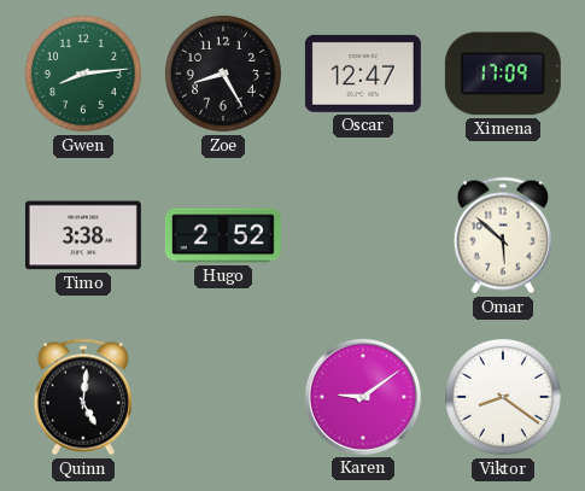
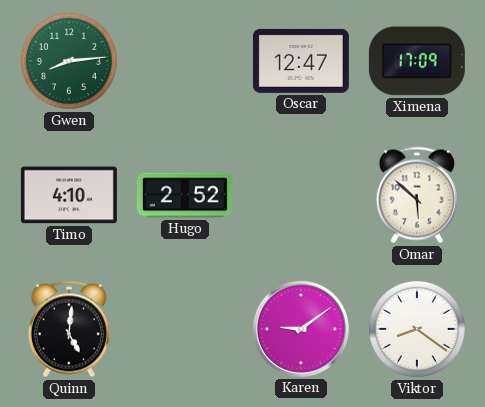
Zoe: 8:25 -> none
Timo: 3:38 -> 4:10
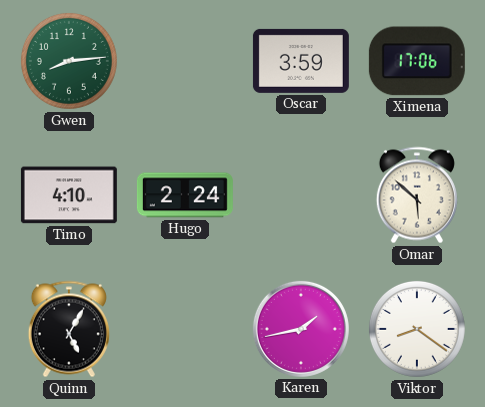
Oscar: 12:47 -> 3:59
Ximena: 17:09 -> 17:06
Hugo: 2:52 -> 2:24
Quinn: 5:01 -> 5:05
Karen: 9:09 -> 1:43
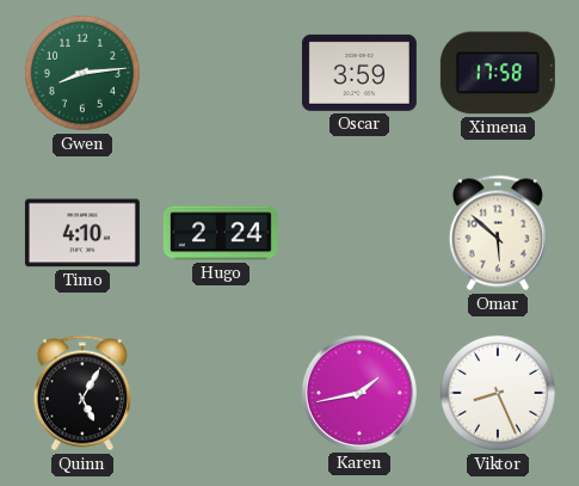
Ximena: 17:06 -> 17:58
Viktor: 8:21 -> 8:26
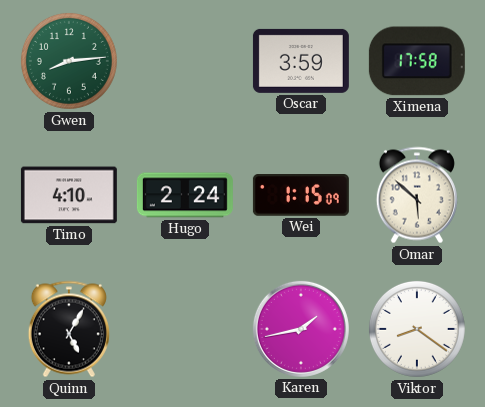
Wei: none -> 1:15
Viktor: 8:26 -> 8:21
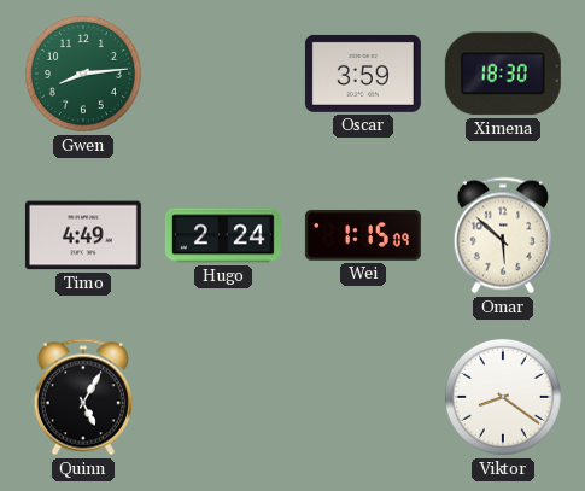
Ximena: 17:58 -> 18:30
Timo: 4:10 -> 4:49
Karen: 1:43 -> none
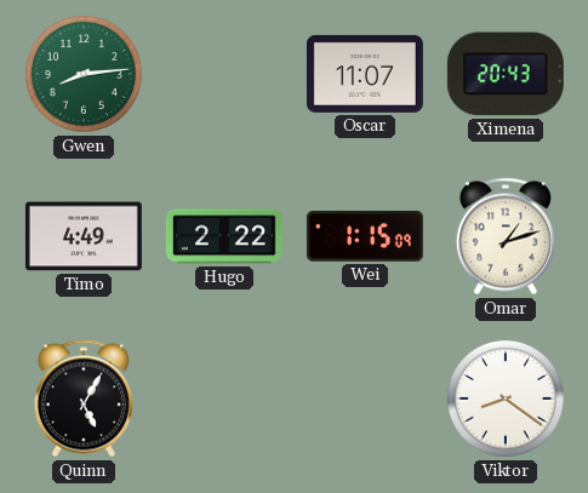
Oscar: 3:59 -> 11:07
Ximena: 18:30 -> 20:43
Hugo: 2:24 -> 2:22
Omar: 5:52 -> 1:12
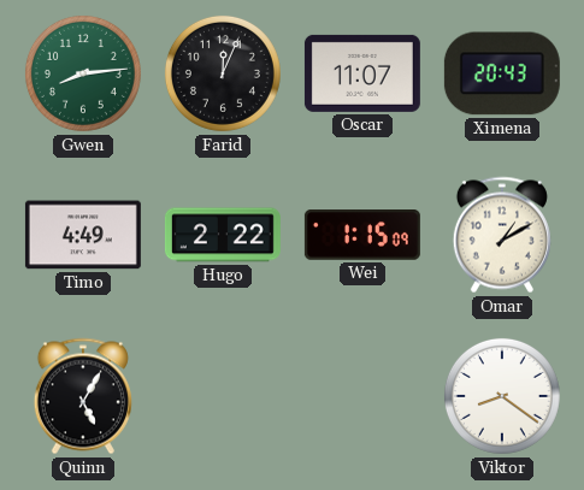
Farid: none -> 12:04
Omar: 1:12 -> 1:10
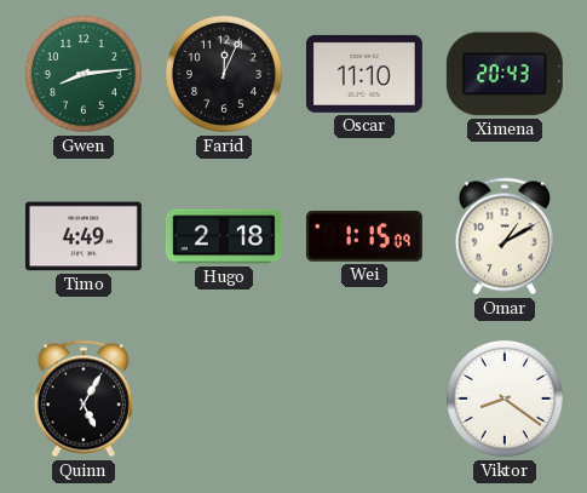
Oscar: 11:07 -> 11:10
Hugo: 2:22 -> 2:18
